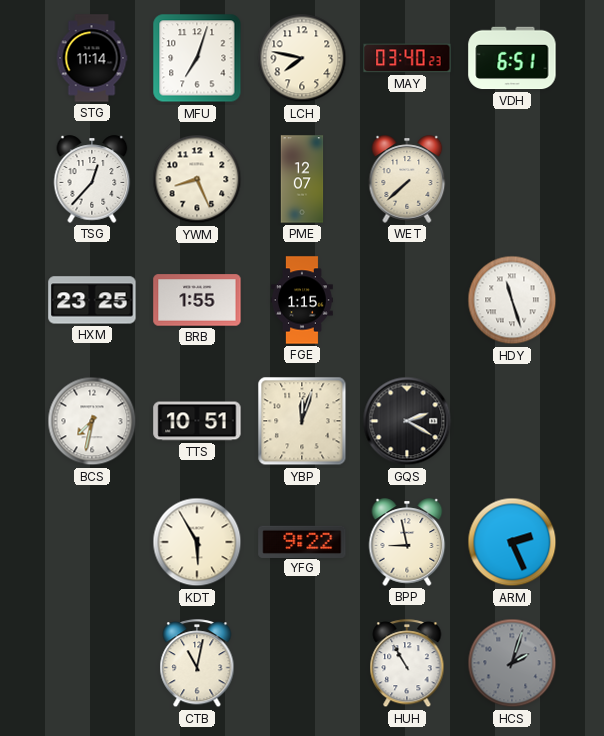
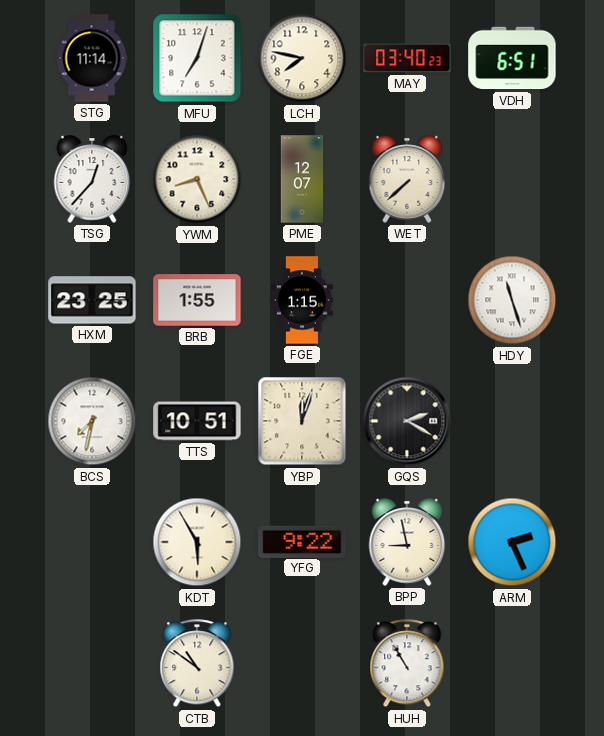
CTB: 11:02 -> 10:51
HCS: 2:03 -> none
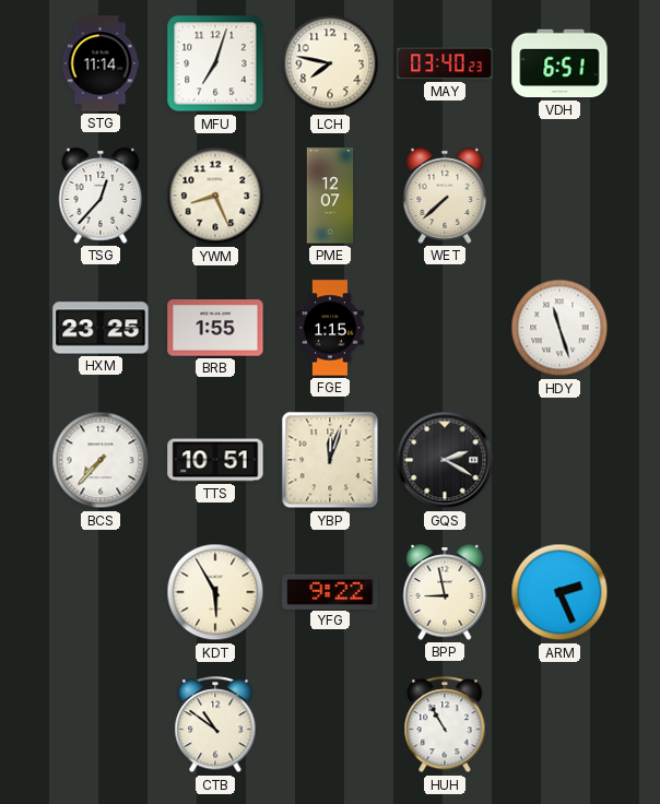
BCS: 7:32 -> 7:37
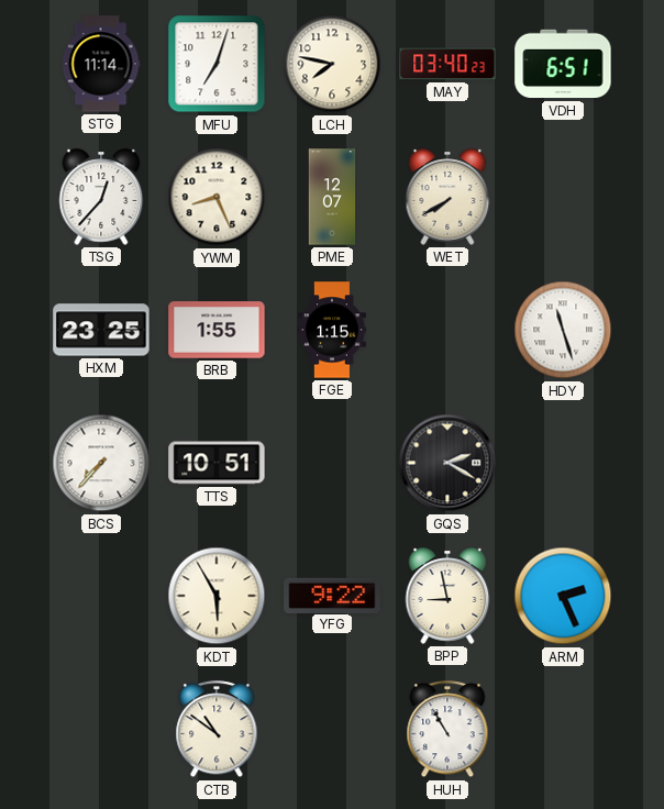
WET: 7:38 -> 7:40
YBP: 12:03 -> none
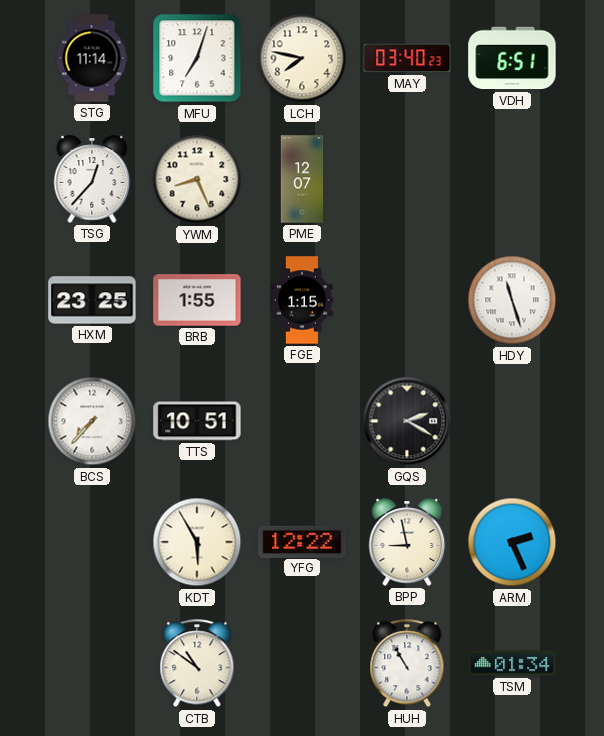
WET: 7:40 -> none
YFG: 9:22 -> 12:22
TSM: none -> 01:34
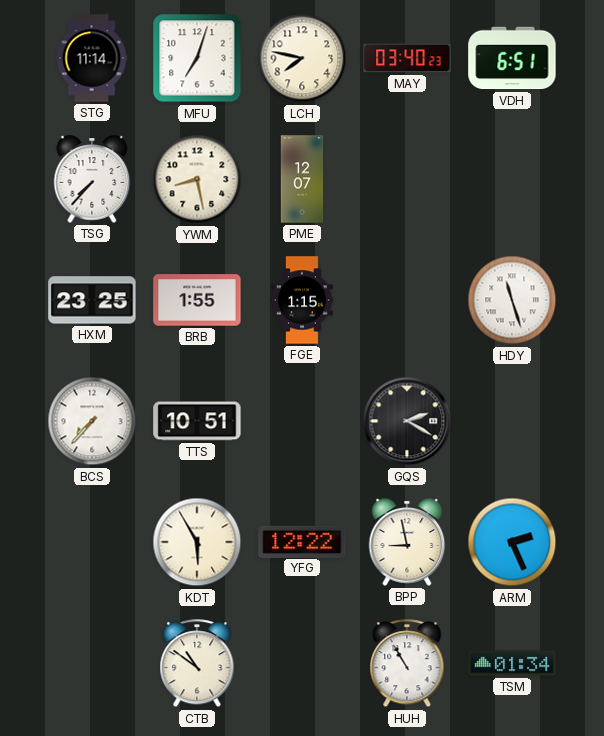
TSG: 12:37 -> 7:37
YWM: 8:26 -> 8:28
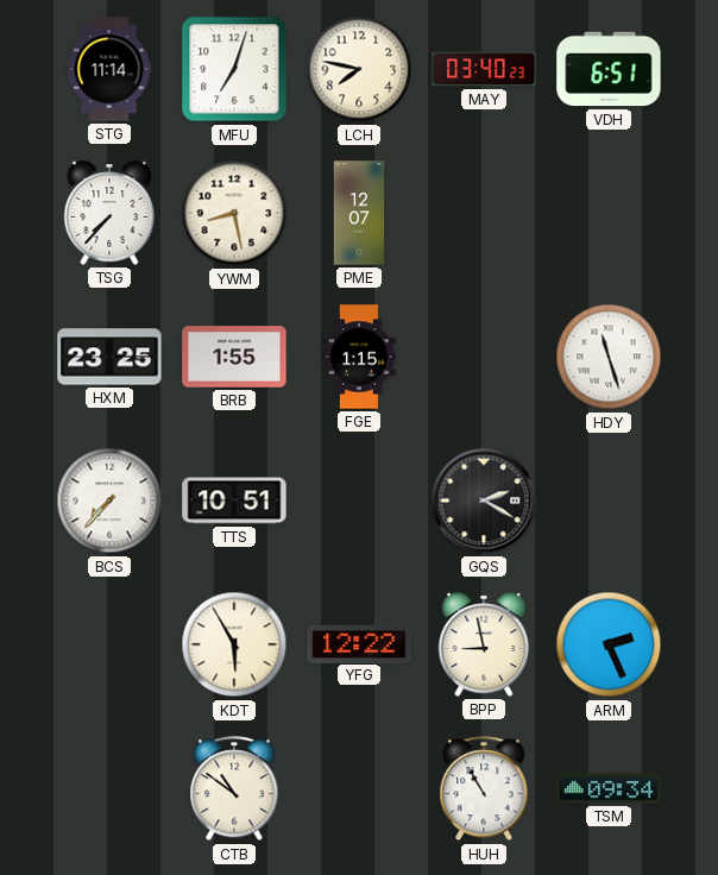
TSM: 01:34 -> 09:34
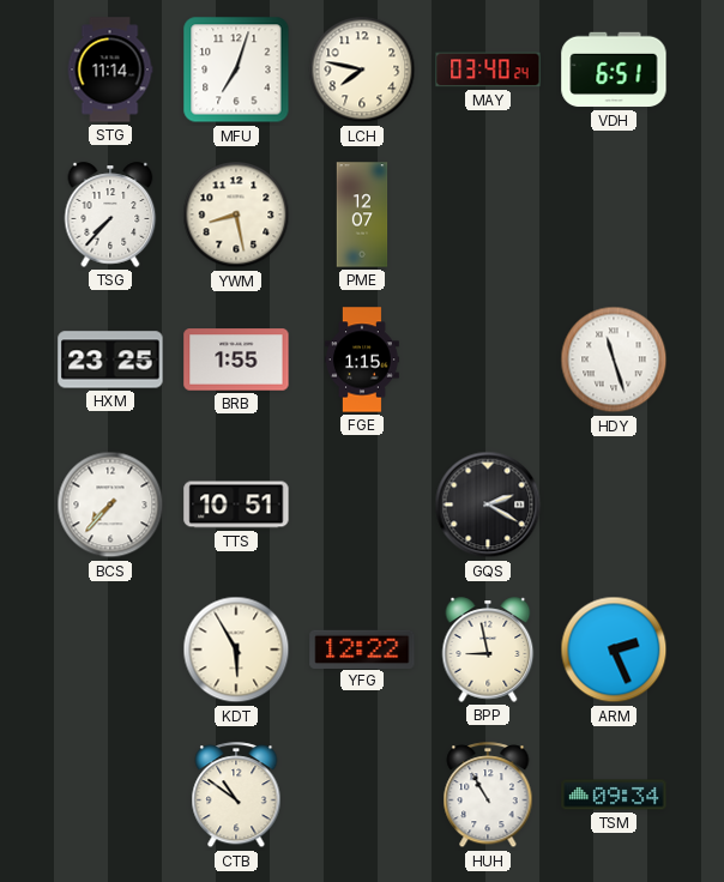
MAY: 03:40:23 -> 03:40:24
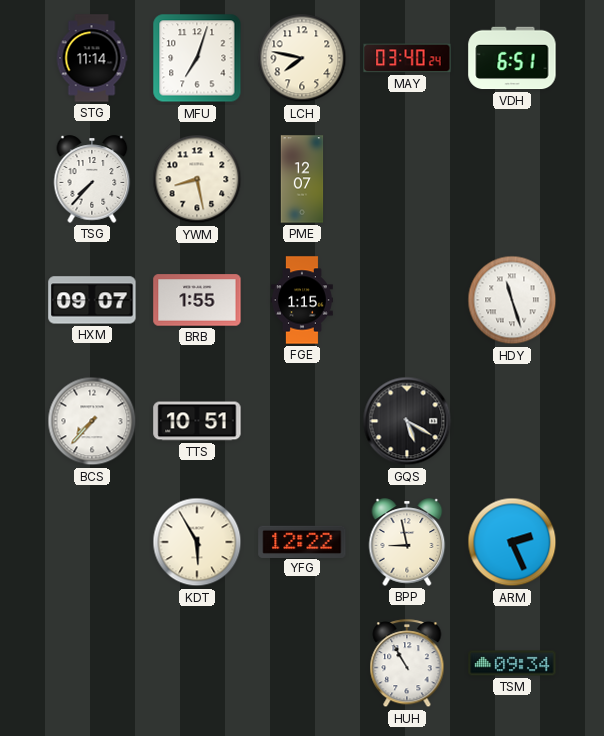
HXM: 23:25 -> 09:07
GQS: 2:20 -> 5:20
CTB: 10:51 -> none
